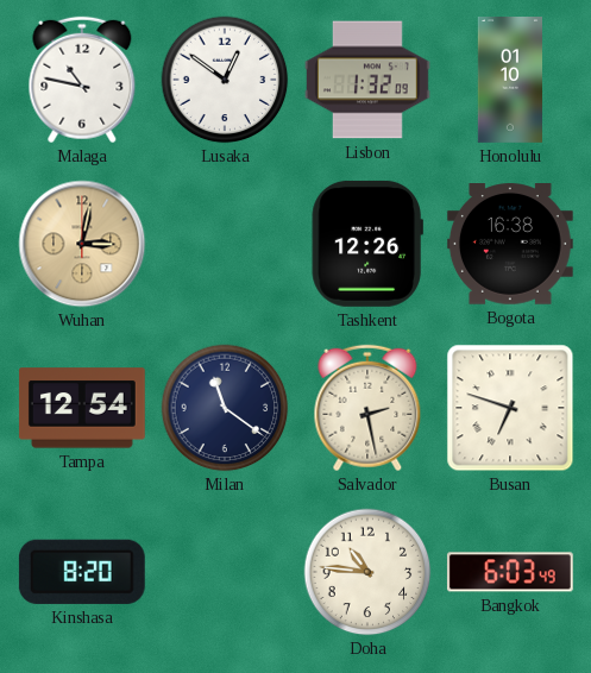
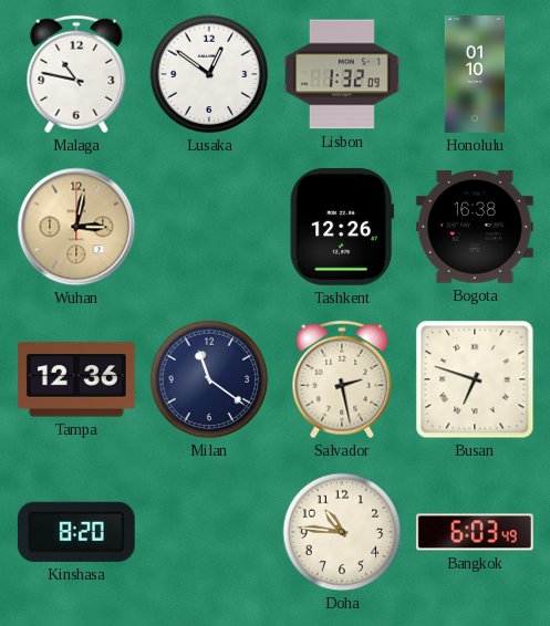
Tampa: 12:54 -> 12:36
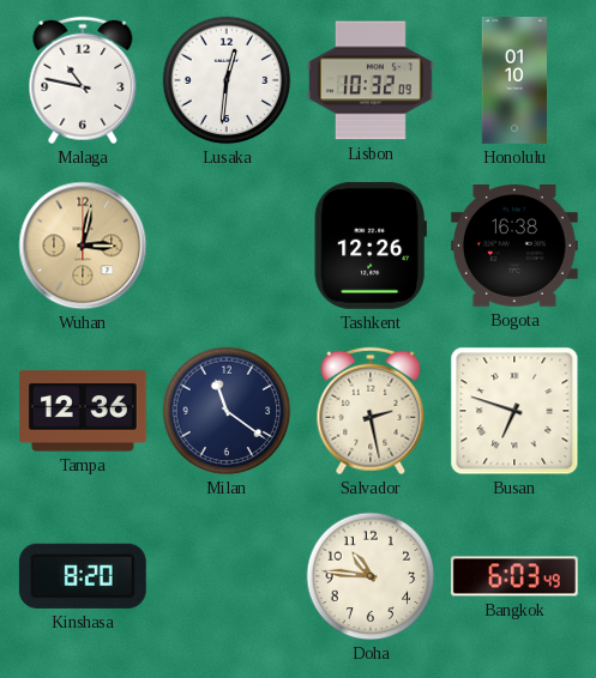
Lusaka: 12:51 -> 12:31
Lisbon: 1:32 -> 10:32
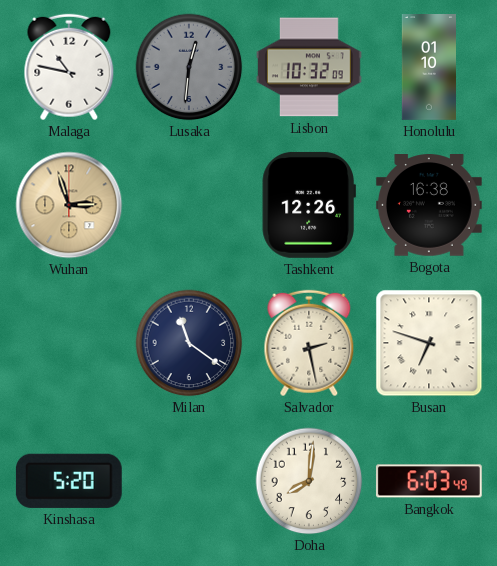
Lusaka dial: white -> grey
Wuhan: 3:02 -> 2:57
Tampa: 12:36 -> none
Kinshasa: 8:20 -> 5:20
Doha: 10:46 -> 8:01
